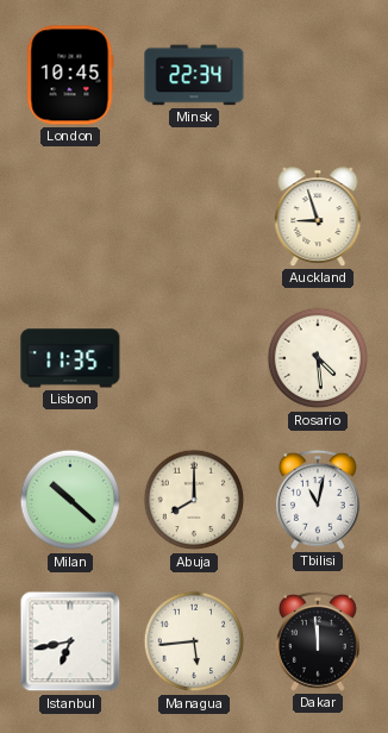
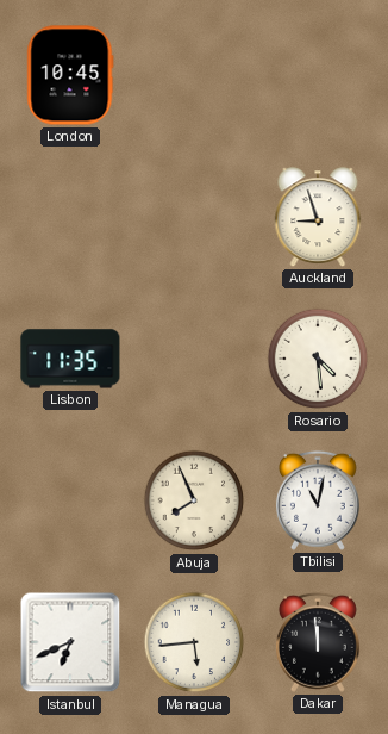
Minsk: 22:34 -> none
Milan: 10:22 -> none
Abuja: 8:00 -> 7:56
Istanbul: 6:43 -> 6:41
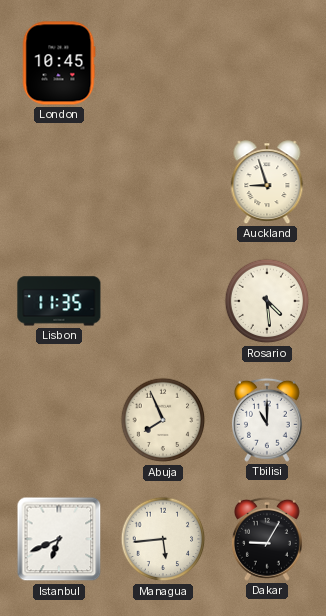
Tbilisi: 11:02 -> 11:00
Dakar: 11:59 -> 9:05
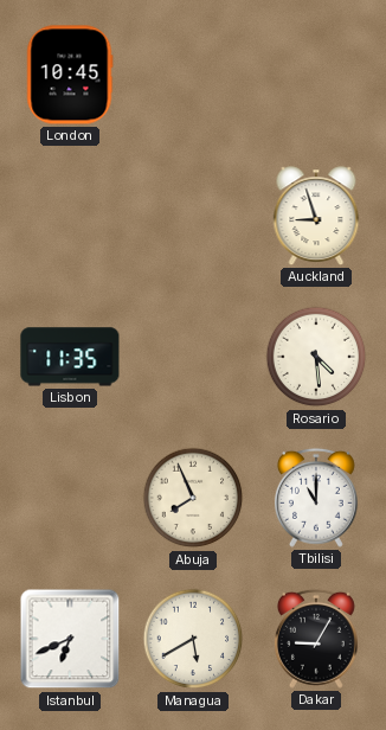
Managua: 5:44 -> 5:40
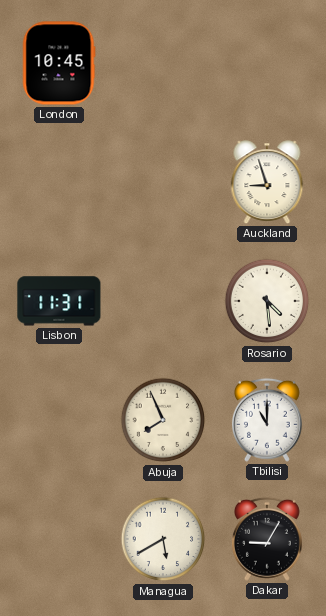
Lisbon: 11:35 -> 11:31
Istanbul: 6:41 -> none
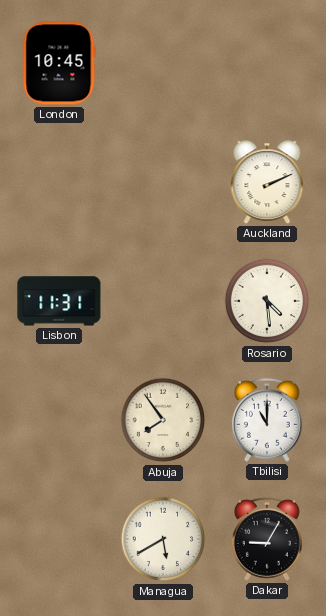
Auckland: 8:57 -> 2:11
Abuja: 7:56 -> 7:54
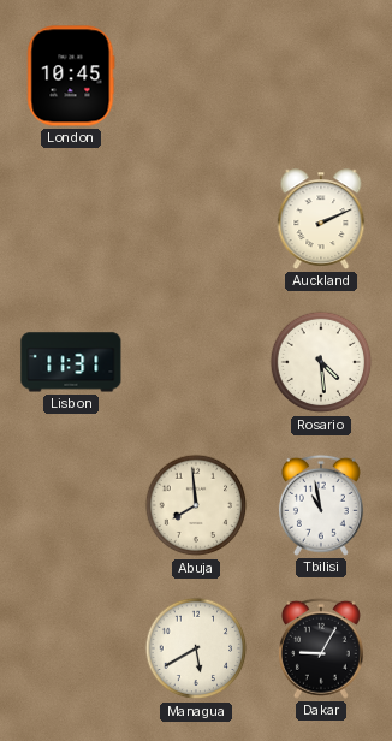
Abuja: 7:54 -> 7:59
Tbilisi: 11:00 -> 10:58
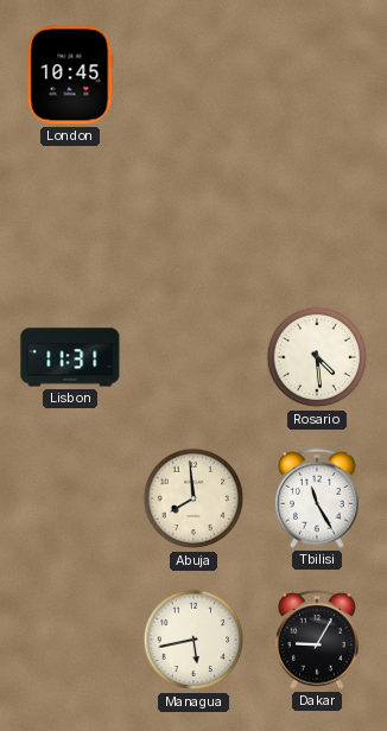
Auckland: 2:11 -> none
Tbilisi: 10:58 -> 11:25
Managua: 5:40 -> 5:43
